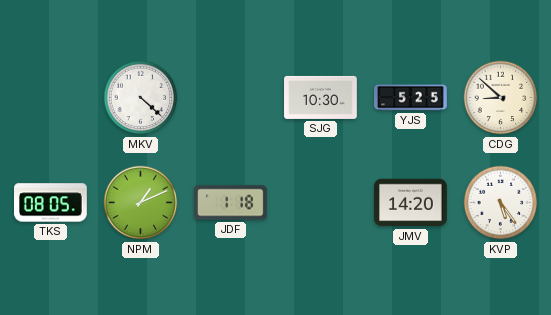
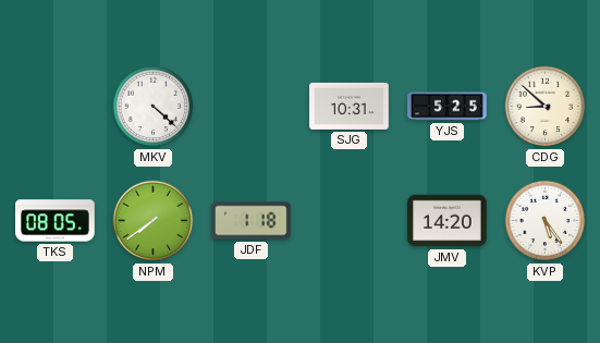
SJG: 10:30 -> 10:31
NPM: 1:11 -> 7:39
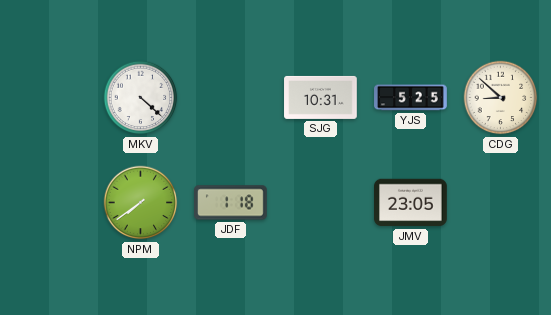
TKS: 08:05 -> none
JMV: 14:20 -> 23:05
KVP: 5:24 -> none
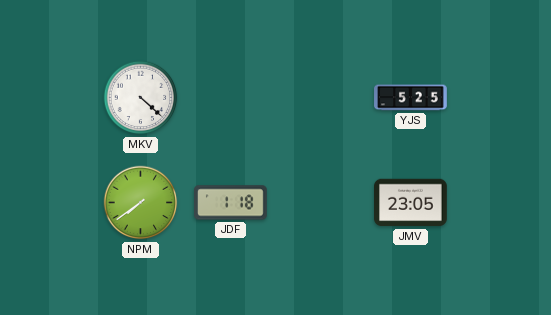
SJG: 10:31 -> none
CDG: 8:52 -> none
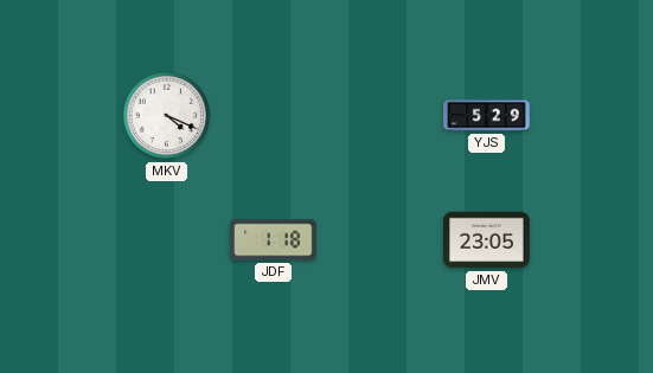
MKV: 4:22 -> 4:19
YJS: 5:25 -> 5:29
NPM: 7:39 -> none
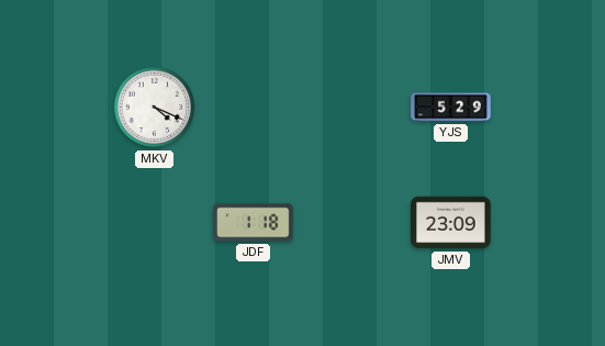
JMV: 23:05 -> 23:09
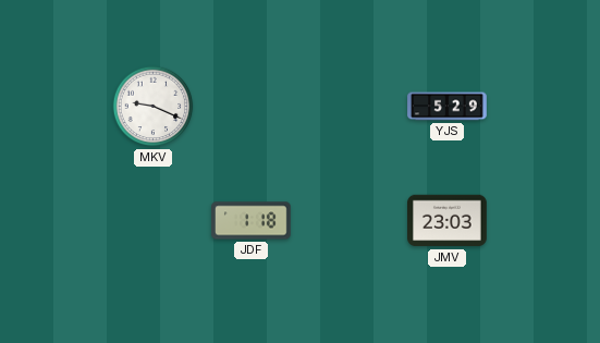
MKV: 4:19 -> 9:19
JMV: 23:09 -> 23:03
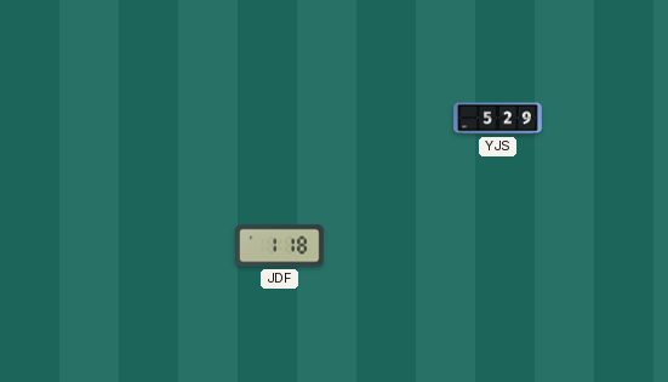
MKV: 9:19 -> none
JMV: 23:03 -> none
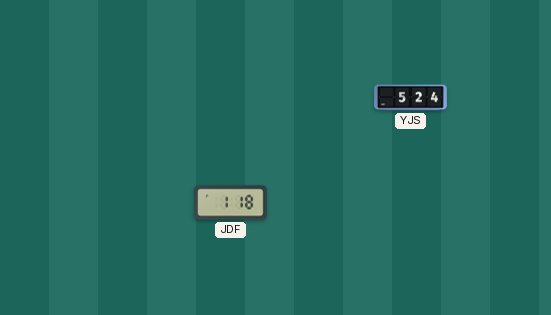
YJS: 5:29 -> 5:24
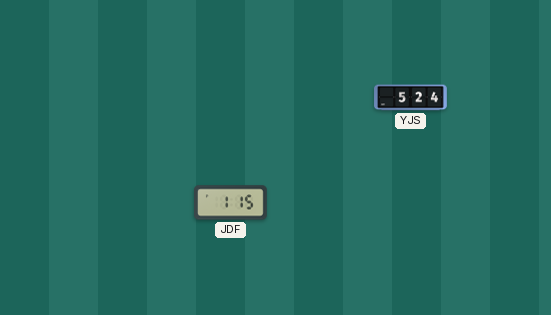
JDF: 1:18 -> 1:15
